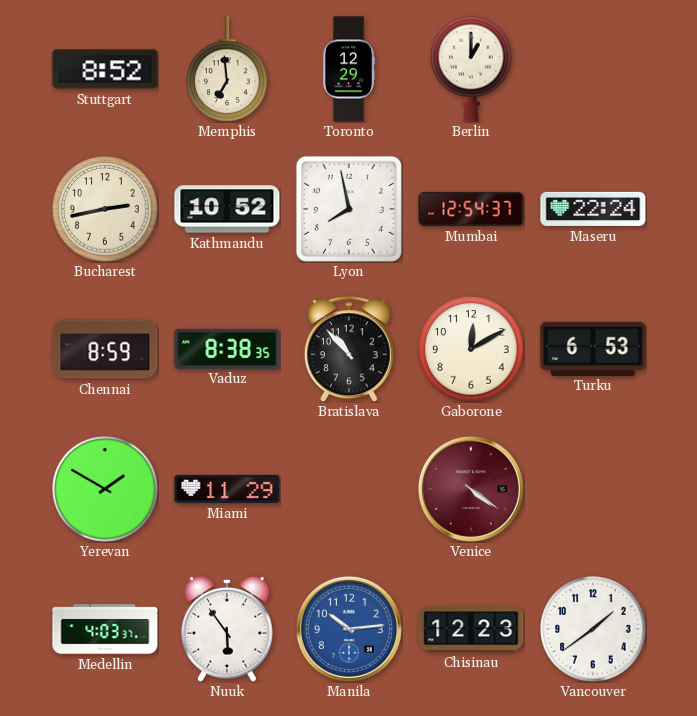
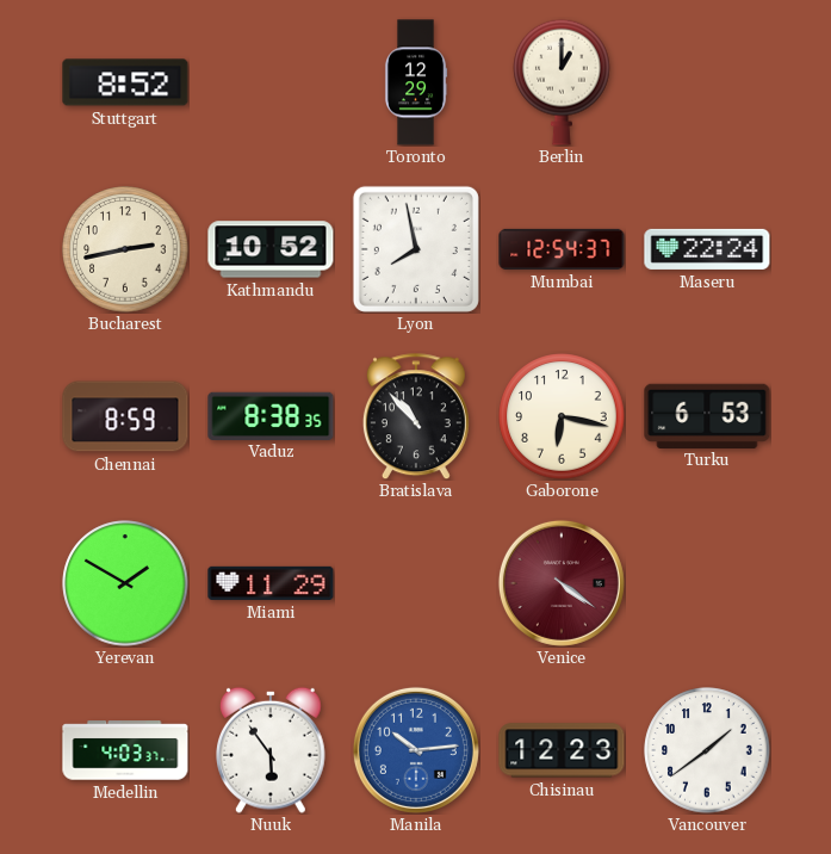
Memphis: 6:59 -> none
Gaborone: 12:10 -> 6:17
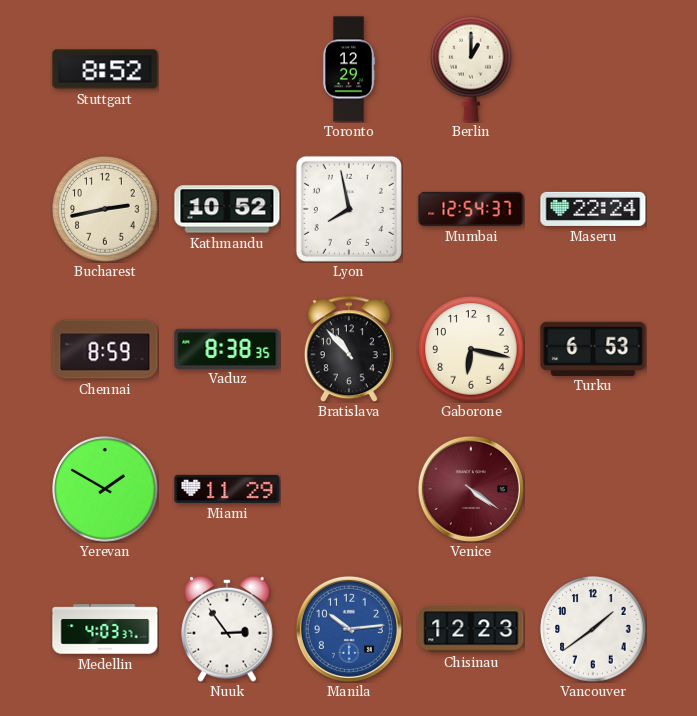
Nuuk: 5:54 -> 2:54
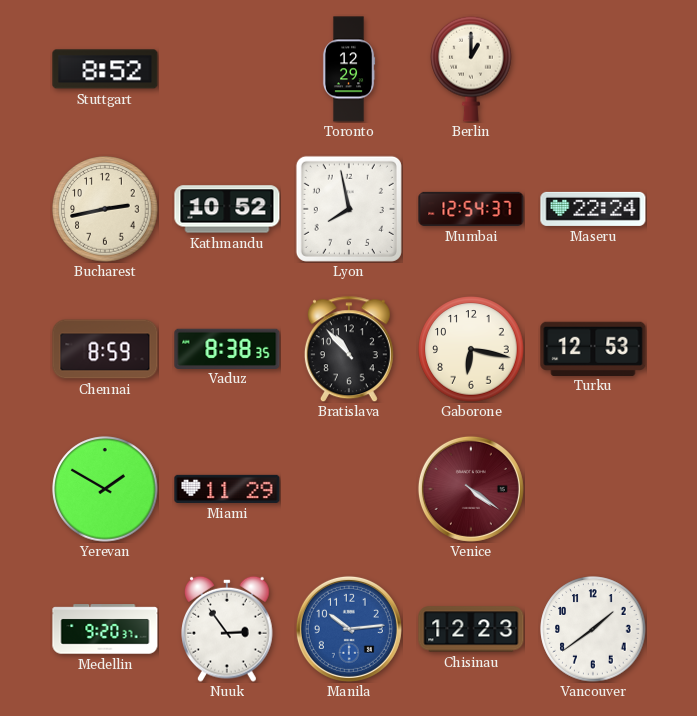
Turku: 6:53 -> 12:53
Medellin: 4:03 -> 9:20
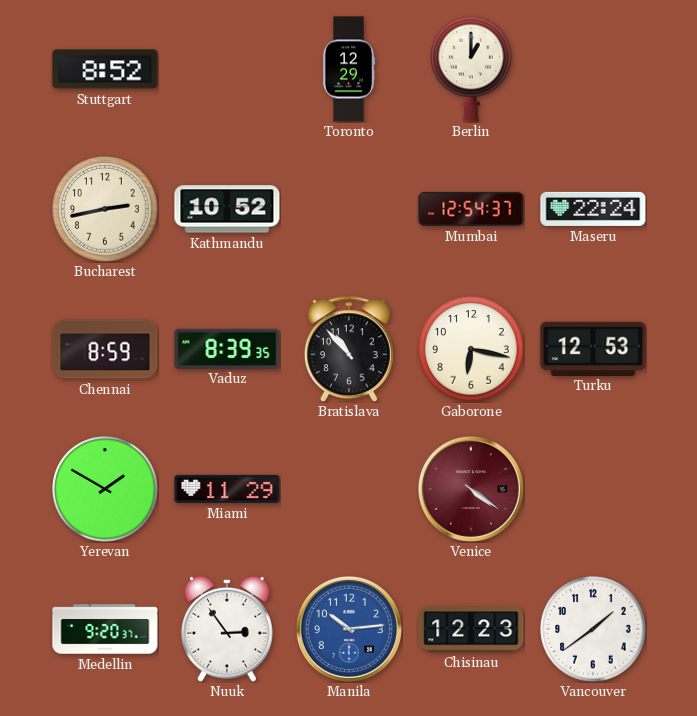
Lyon: 7:58 -> none
Vaduz: 8:38 -> 8:39
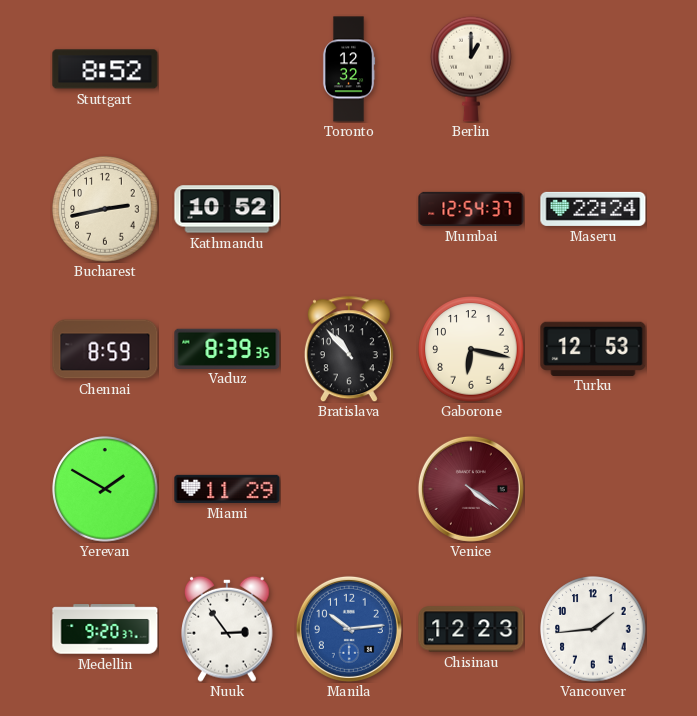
Toronto: 12:29 -> 12:32
Vancouver: 1:39 -> 1:44
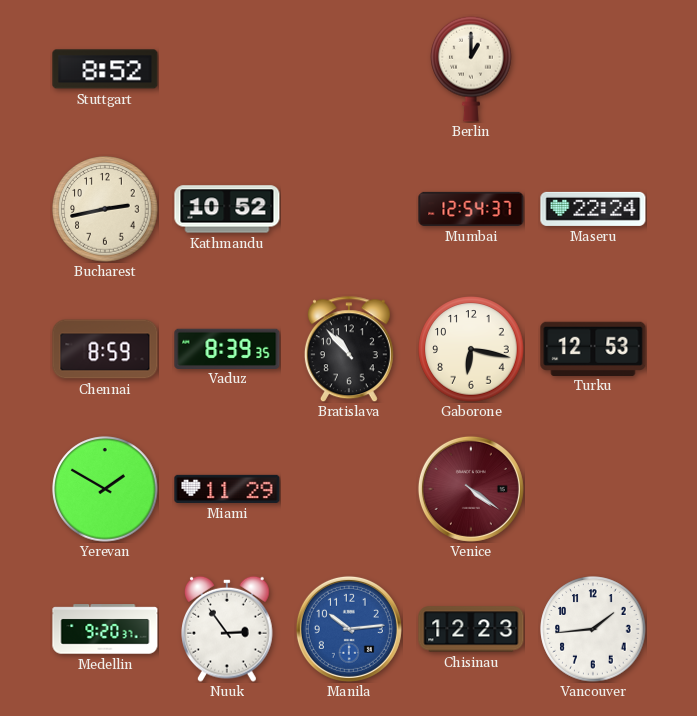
Toronto: 12:32 -> none
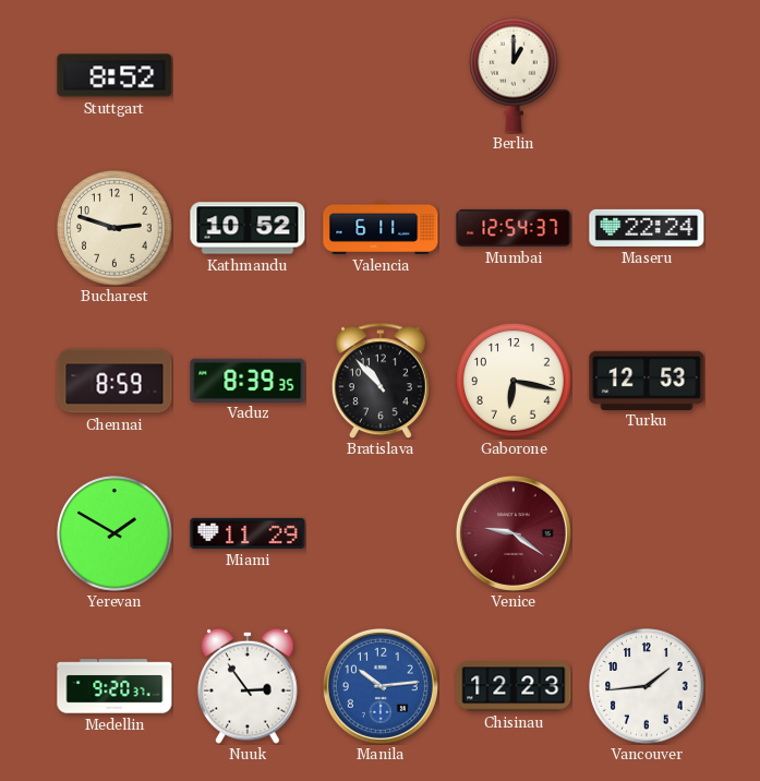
Bucharest: 2:43 -> 2:48
Valencia: none -> 6:11
Venice: 4:21 -> 9:21
